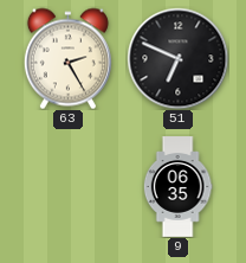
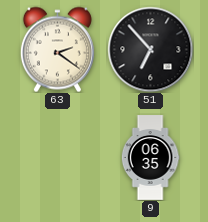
63: 2:25 -> 2:21
51: 6:49 -> 6:53
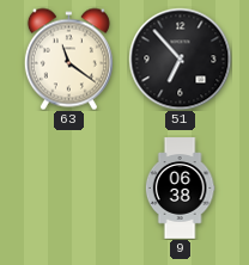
63: 2:21 -> 11:21
9: 06:35 -> 06:38
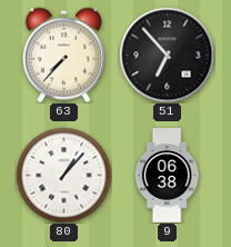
63: 11:21 -> 7:37
80: none -> 1:07
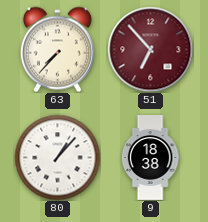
51 dial: black -> burgundy
9: 06:38 -> 18:38
